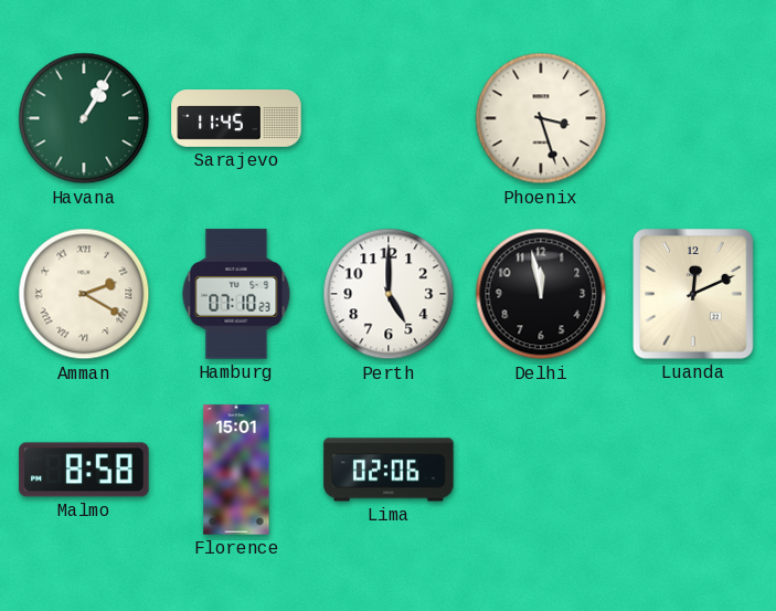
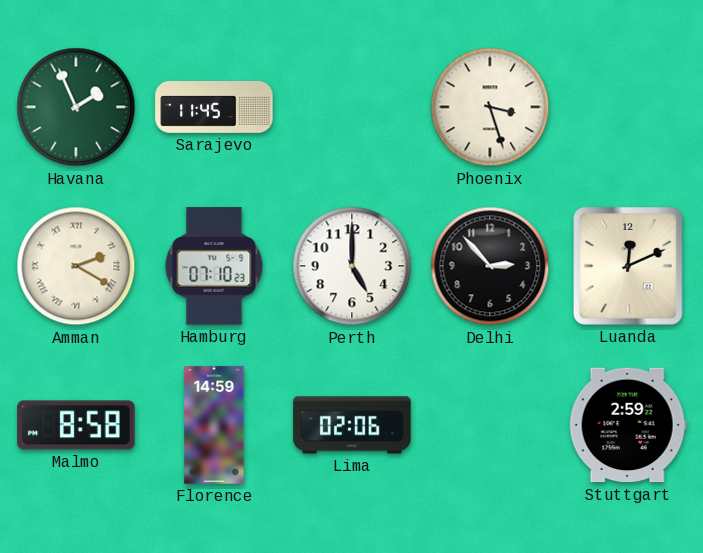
Havana: 1:05 -> 1:56
Delhi: 11:58 -> 2:53
Florence: 15:01 -> 14:59
Stuttgart: none -> 2:59
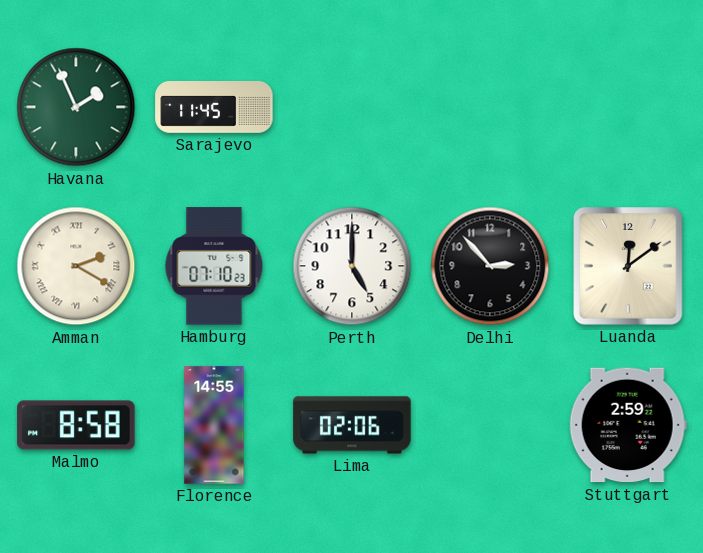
Phoenix: 3:27 -> none
Luanda: 12:11 -> 12:09
Florence: 14:59 -> 14:55
